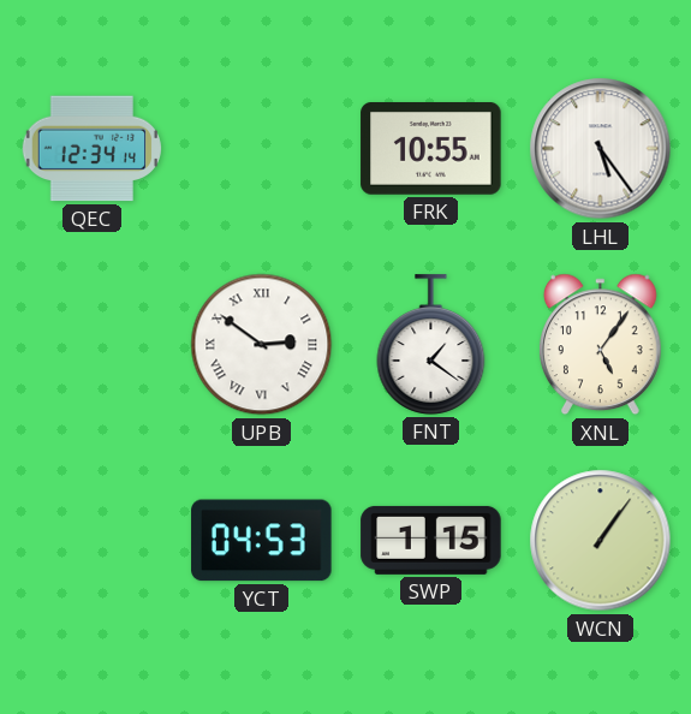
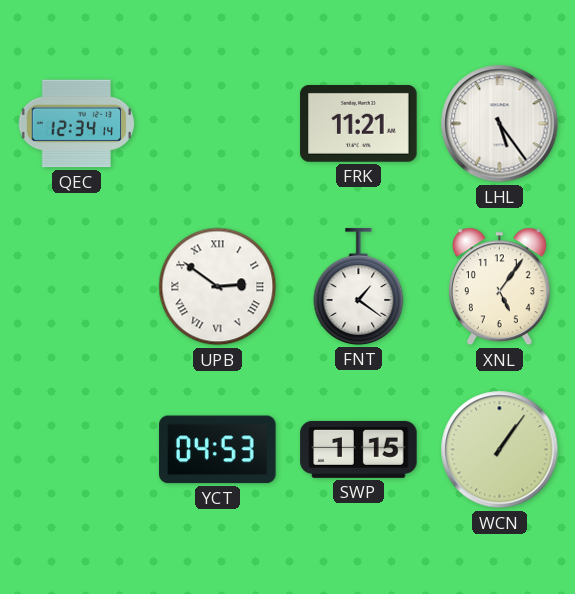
FRK: 10:55 -> 11:21
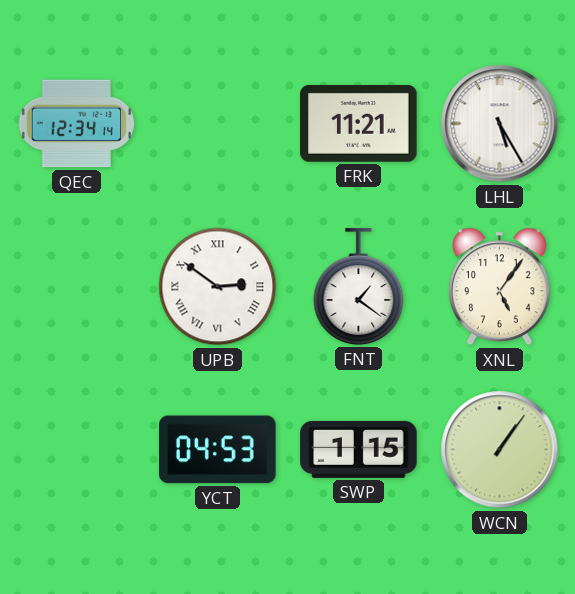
LHL: 5:24 -> 5:25
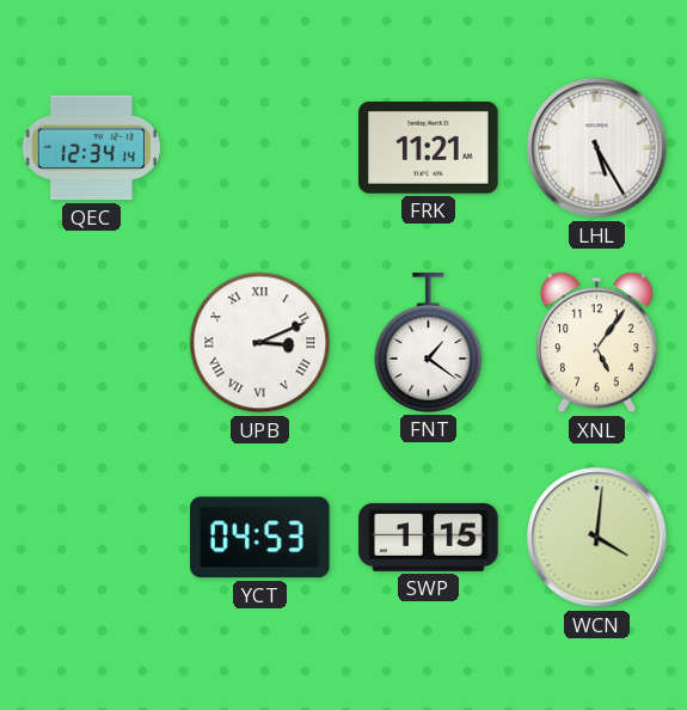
UPB: 2:51 -> 3:11
WCN: 1:06 -> 4:01
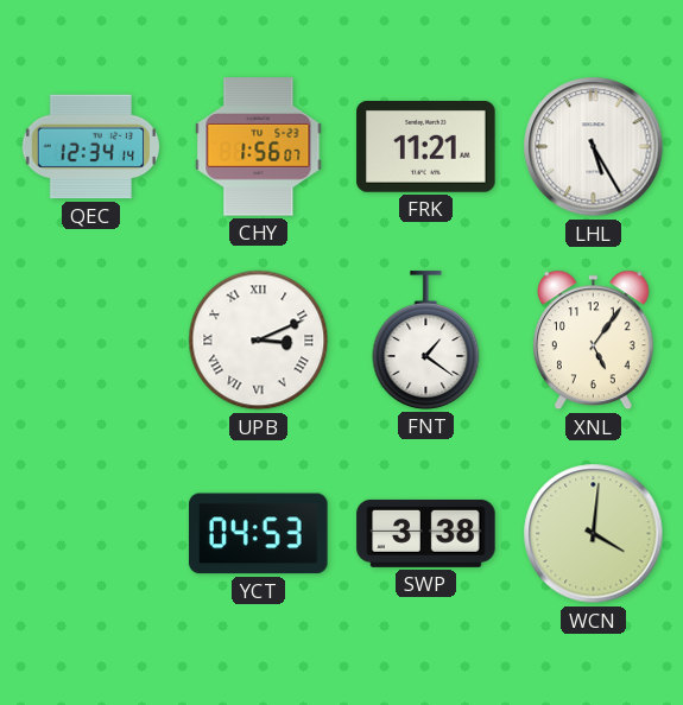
CHY: none -> 1:56
SWP: 1:15 -> 3:38
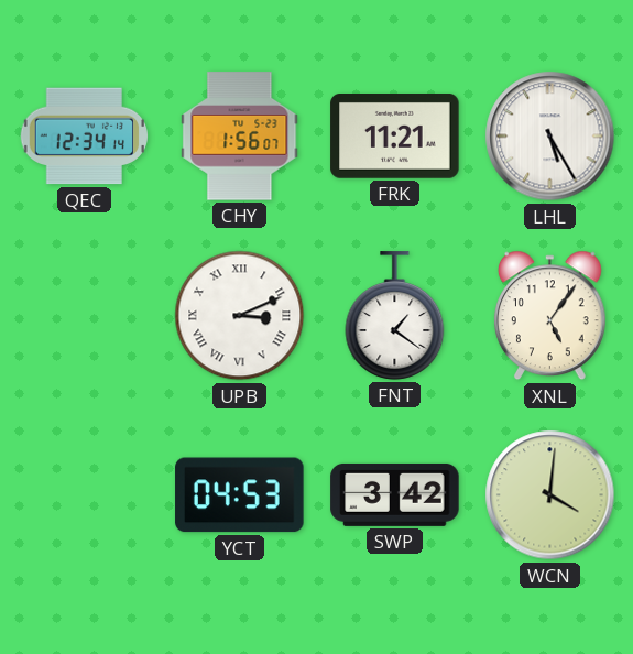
SWP: 3:38 -> 3:42
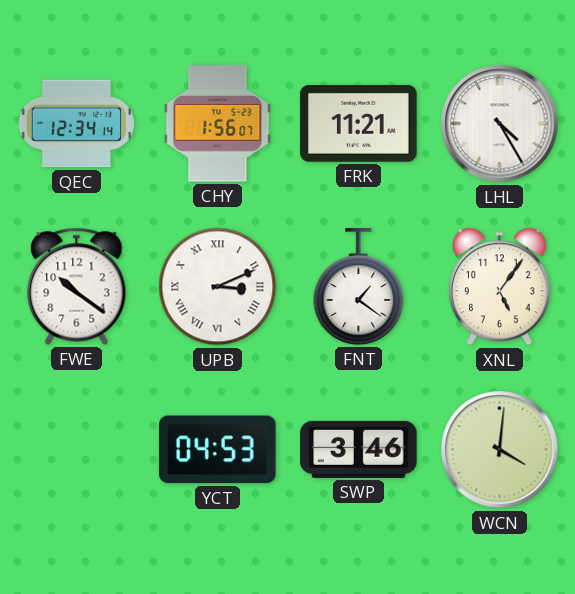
LHL: 5:25 -> 4:25
FWE: none -> 10:21
SWP: 3:42 -> 3:46
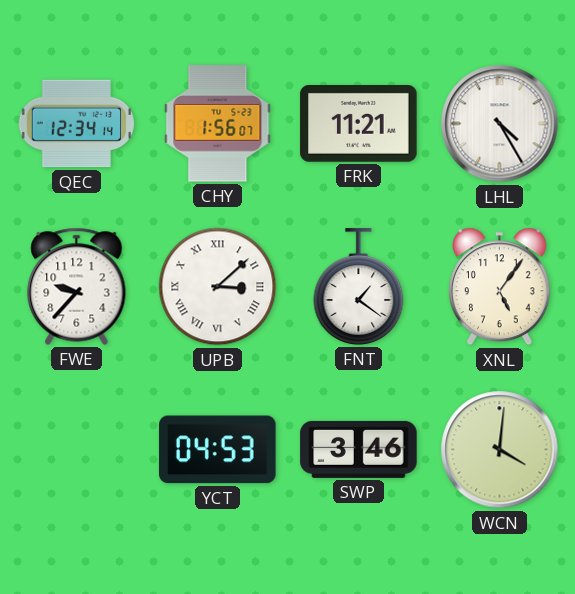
FWE: 10:21 -> 9:37
UPB: 3:11 -> 3:08
